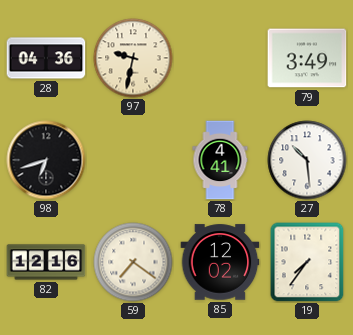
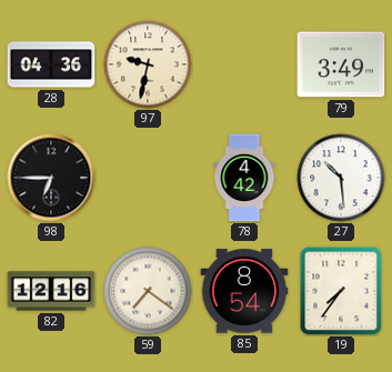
98: 6:42 -> 6:45
78: 4:41 -> 4:42
85: 12:02 -> 8:54
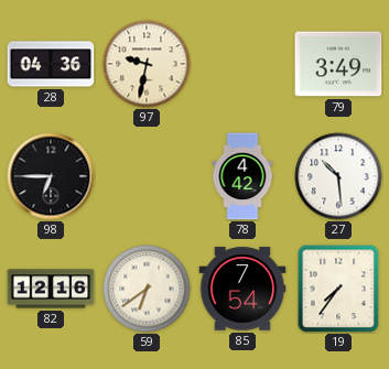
59: 7:21 -> 6:39
85: 8:54 -> 7:54
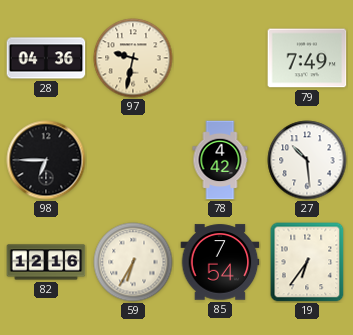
79: 3:49 -> 7:49
59: 6:39 -> 6:35
19: 7:36 -> 6:36
